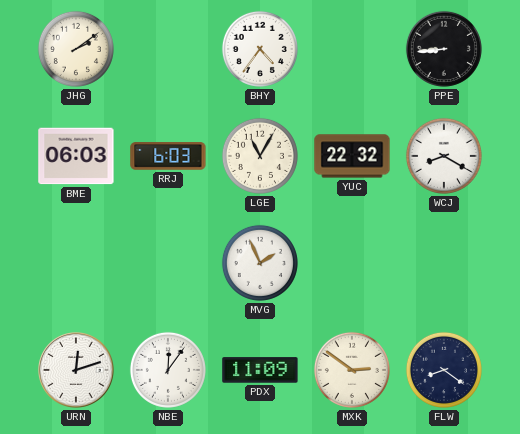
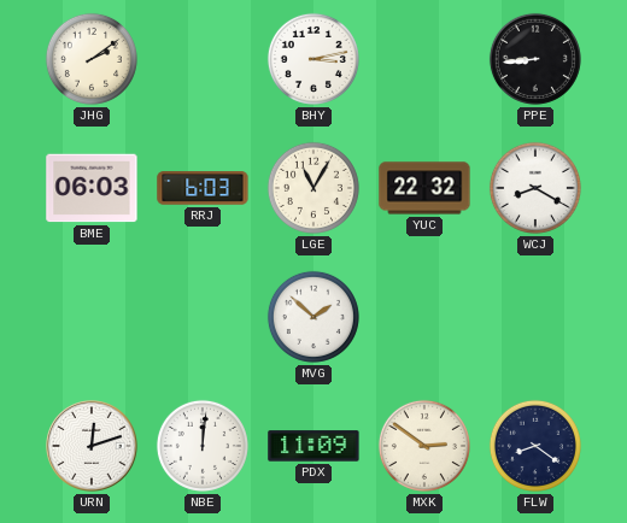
BHY: 4:36 -> 3:13
MVG: 1:56 -> 1:52
NBE: 12:06 -> 12:01
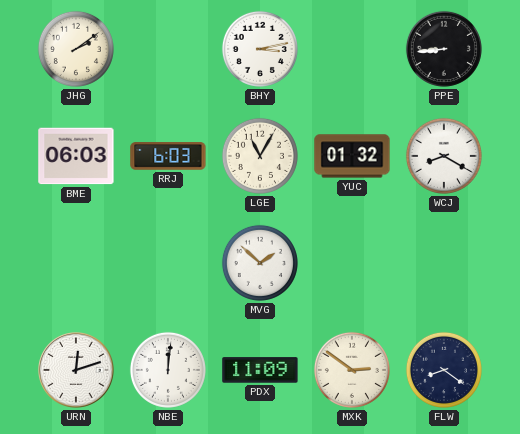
YUC: 22:32 -> 01:32
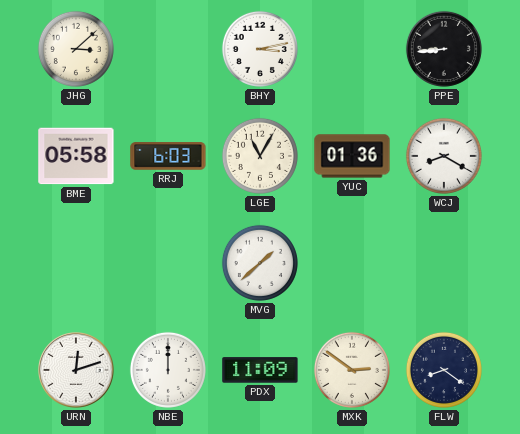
JHG: 2:09 -> 3:08
BME: 06:03 -> 05:58
YUC: 01:32 -> 01:36
MVG: 1:52 -> 1:38
NBE: 12:01 -> 12:00
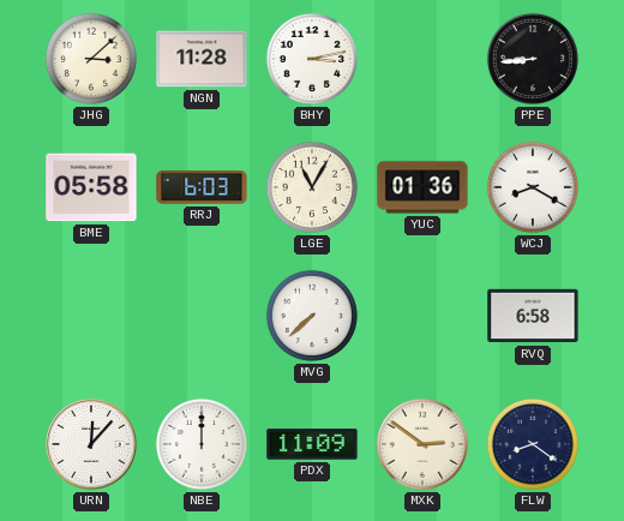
NGN: none -> 11:28
MVG: 1:38 -> 7:38
RVQ: none -> 6:58
URN: 12:12 -> 12:07
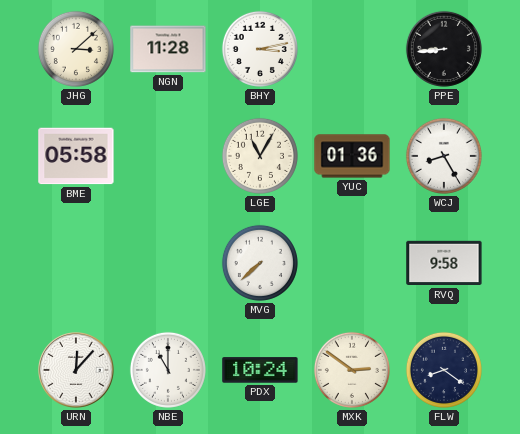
RRJ: 6:03 -> none
WCJ: 8:20 -> 8:25
RVQ: 6:58 -> 9:58
NBE: 12:00 -> 11:00
PDX: 11:09 -> 10:24
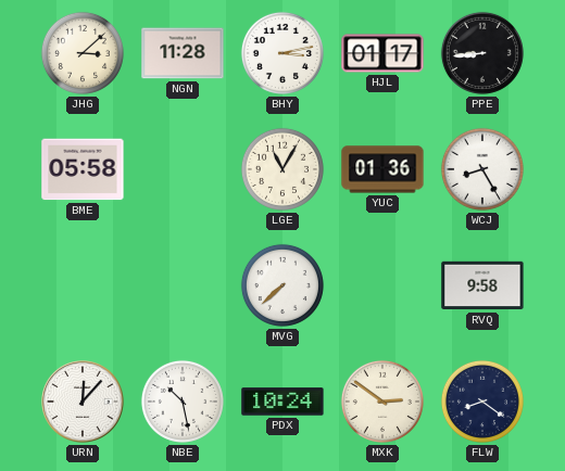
HJL: none -> 01:17
NBE: 11:00 -> 10:28
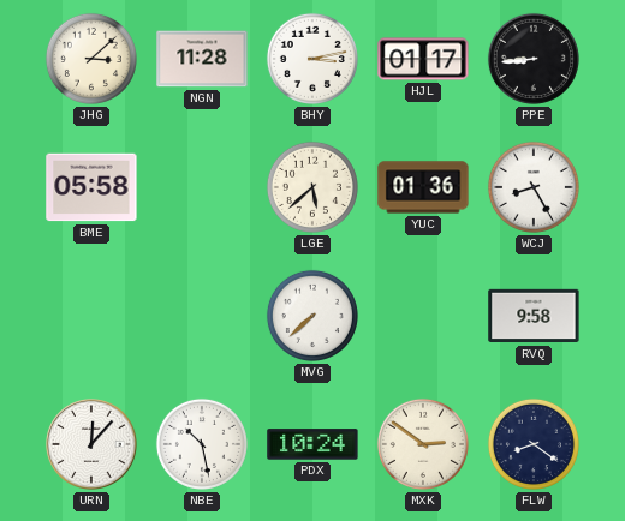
LGE: 11:05 -> 5:38
